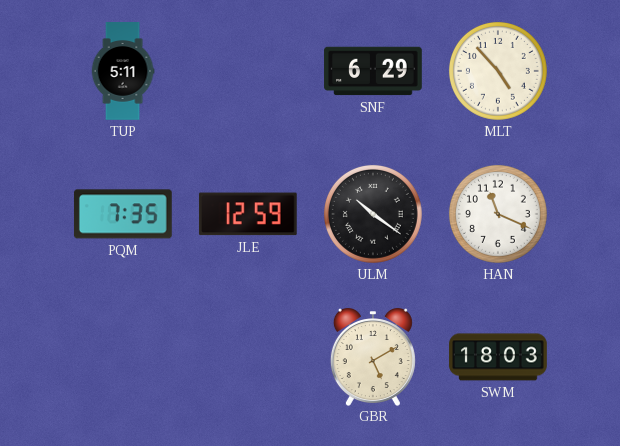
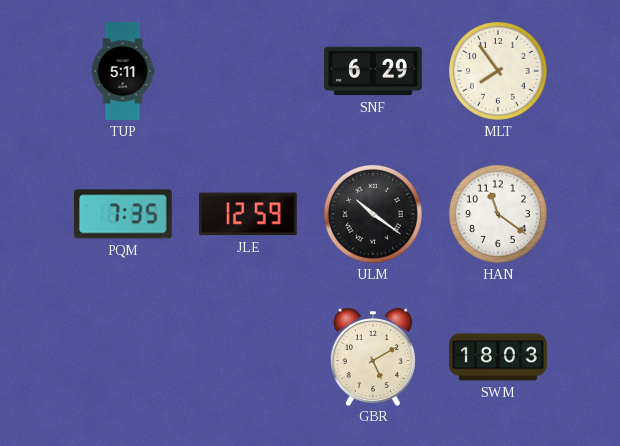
MLT: 4:53 -> 7:54
HAN: 11:19 -> 11:21
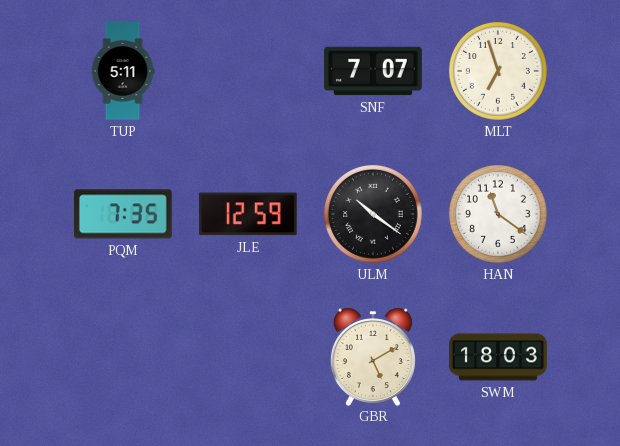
SNF: 6:29 -> 7:07
MLT: 7:54 -> 6:57
